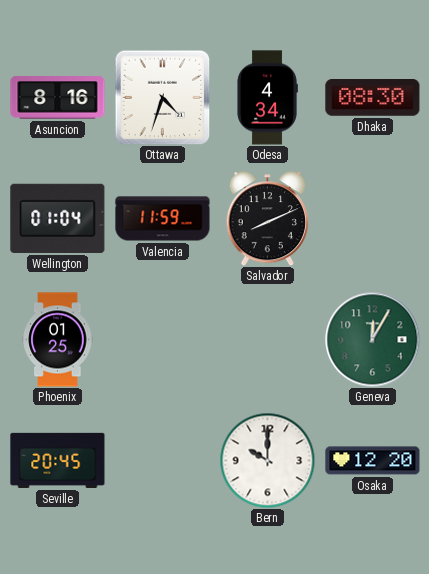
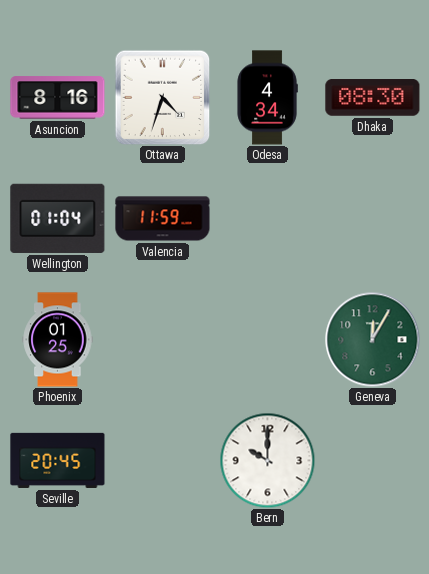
Salvador: 8:11 -> none
Osaka: 12:20 -> none
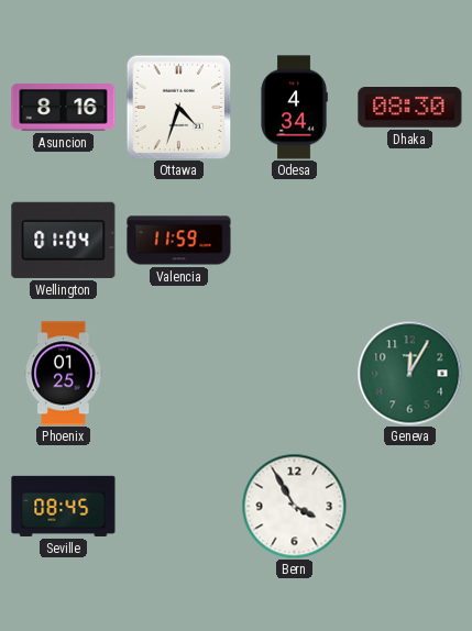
Seville: 20:45 -> 08:45
Bern: 10:00 -> 3:55
